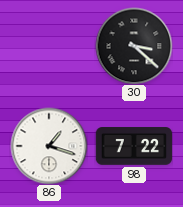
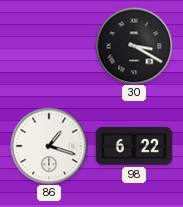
30: 3:22 -> 3:20
98: 7:22 -> 6:22
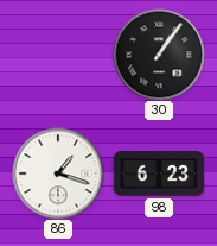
30: 3:20 -> 1:06
98: 6:22 -> 6:23
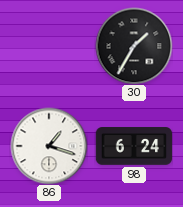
30: 1:06 -> 1:35
98: 6:23 -> 6:24
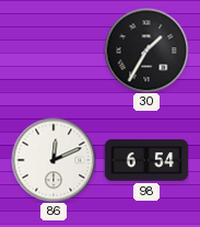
86: 1:18 -> 12:11
98: 6:24 -> 6:54
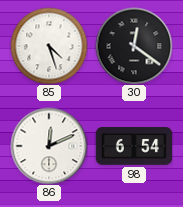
85: none -> 4:27
30: 1:35 -> 12:21
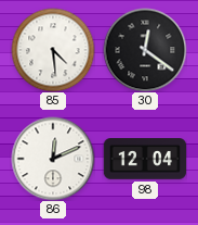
85: 4:27 -> 4:29
98: 6:54 -> 12:04
